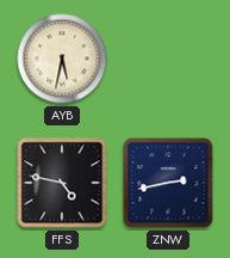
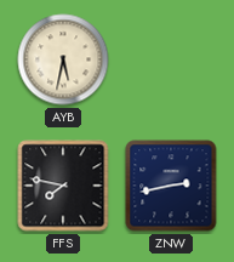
FFS: 4:47 -> 7:47
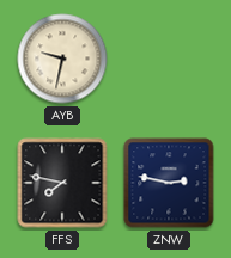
AYB: 5:32 -> 9:32
ZNW: 2:43 -> 2:47
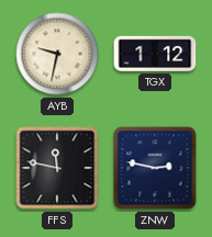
TGX: none -> 1:12
FFS: 7:47 -> 11:47
